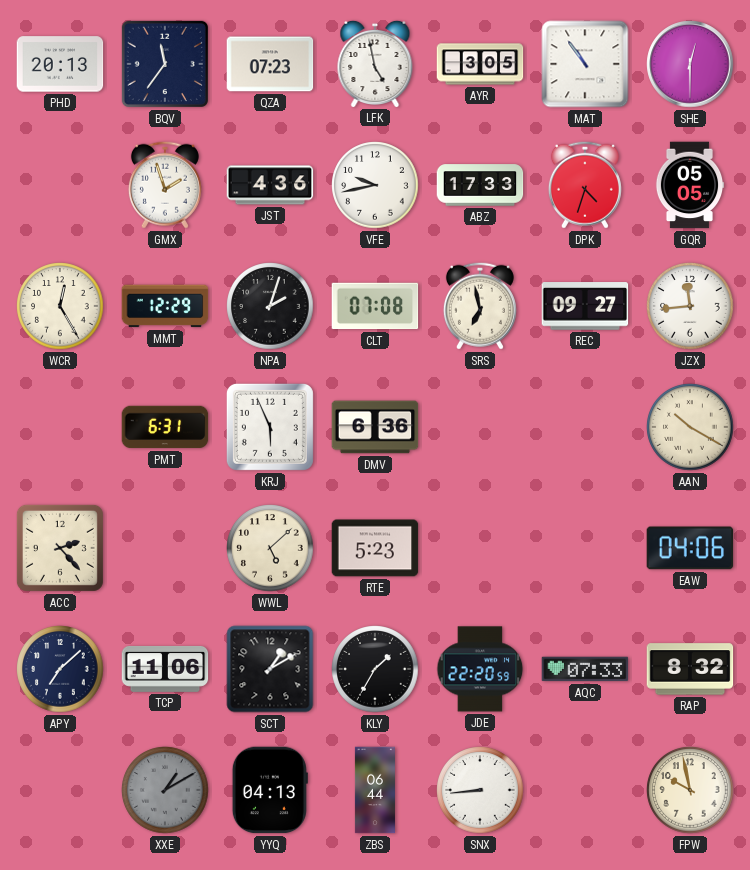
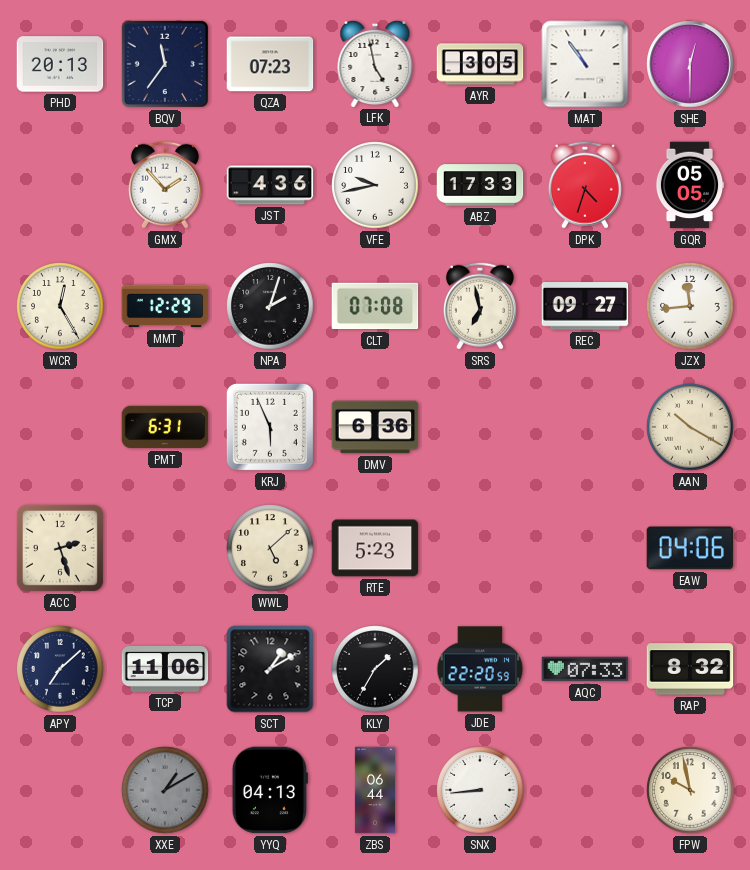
GMX: 1:57 -> 1:53
ACC: 2:23 -> 2:27
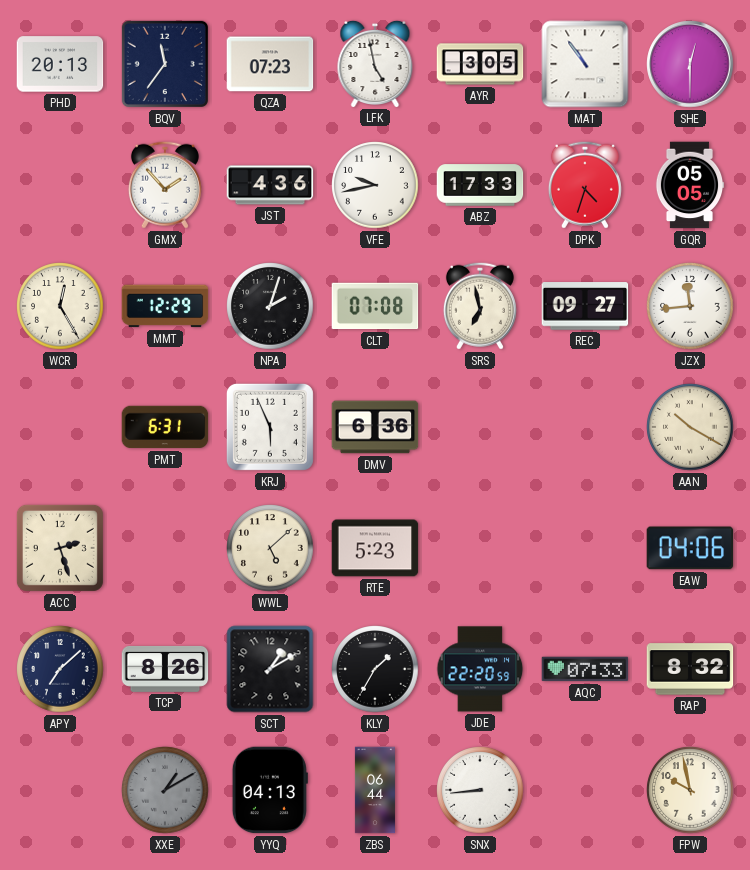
TCP: 11:06 -> 8:26
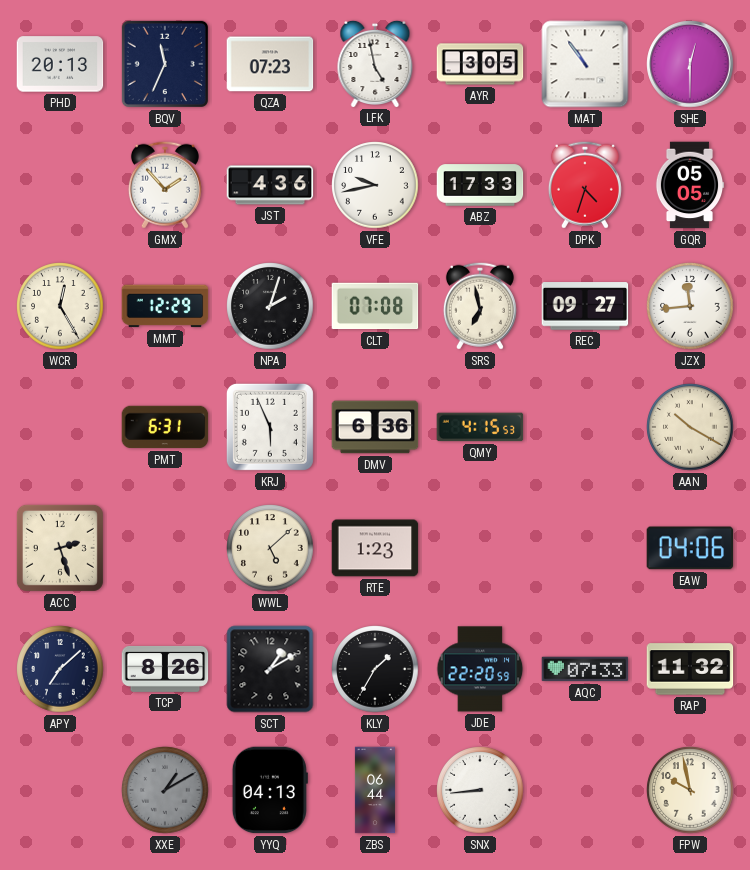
BQV: 11:36 -> 11:34
QMY: none -> 4:15
RTE: 5:23 -> 1:23
RAP: 8:32 -> 11:32
